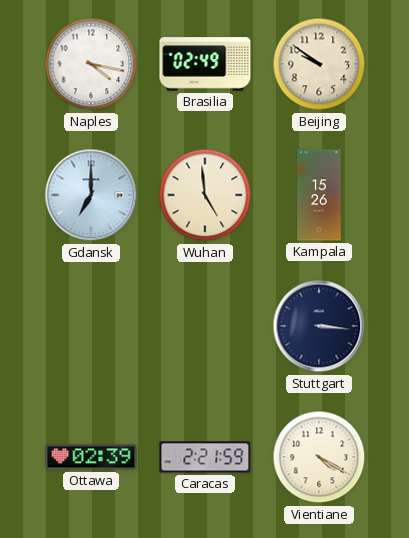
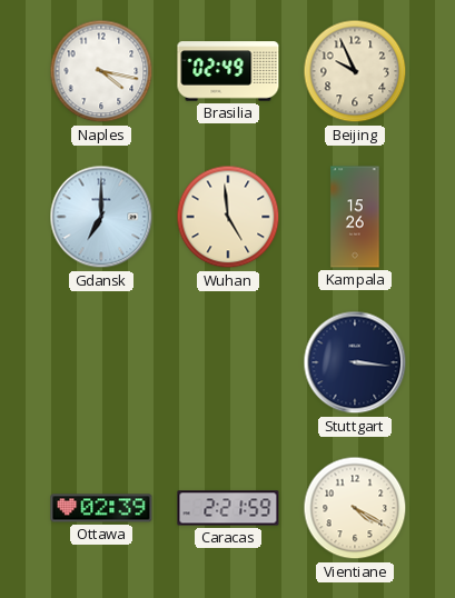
Beijing: 9:51 -> 9:56
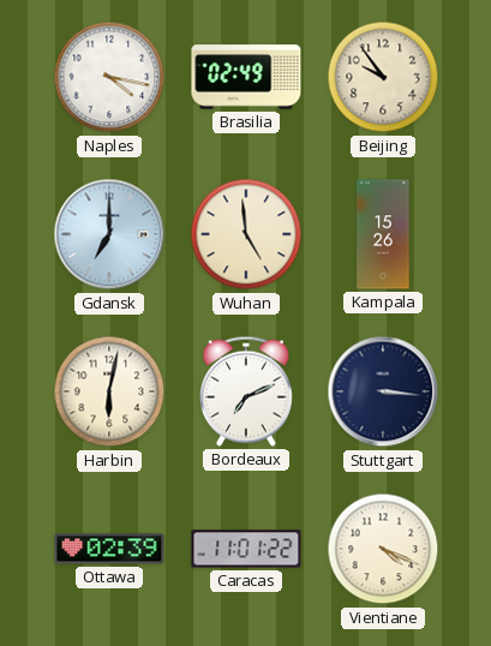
Beijing: 9:56 -> 9:54
Harbin: none -> 6:02
Bordeaux: none -> 7:11
Caracas: 2:21 -> 11:01
Vientiane: 4:20 -> 4:19
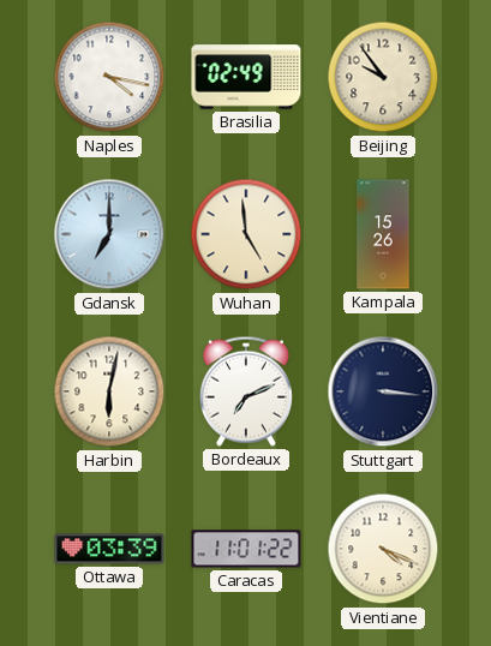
Ottawa: 02:39 -> 03:39
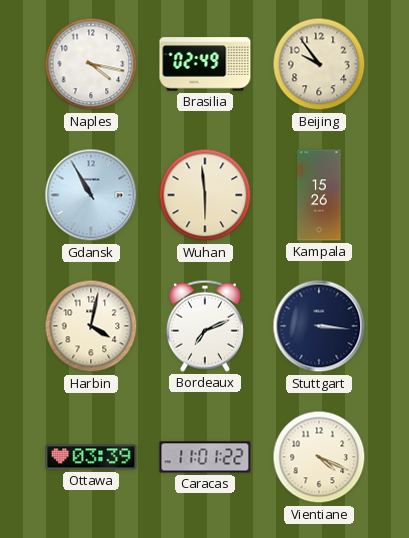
Gdansk: 7:00 -> 10:55
Wuhan: 4:59 -> 5:59
Harbin: 6:02 -> 4:02
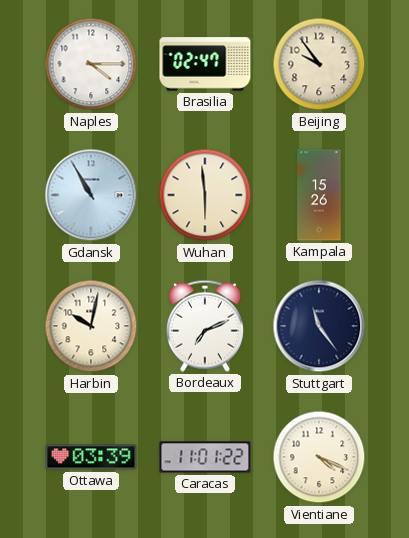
Naples: 4:17 -> 4:15
Brasilia: 02:49 -> 02:47
Harbin: 4:02 -> 10:02
Stuttgart: 3:16 -> 11:24
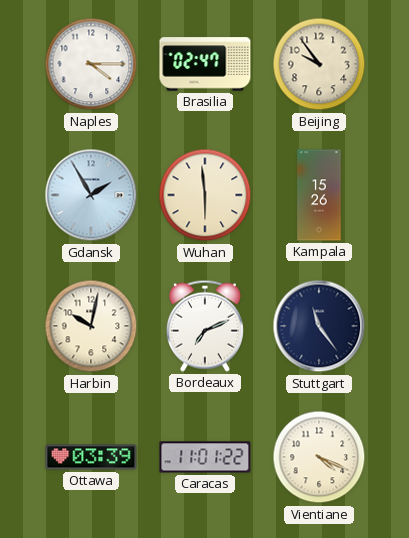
Gdansk: 10:55 -> 1:55
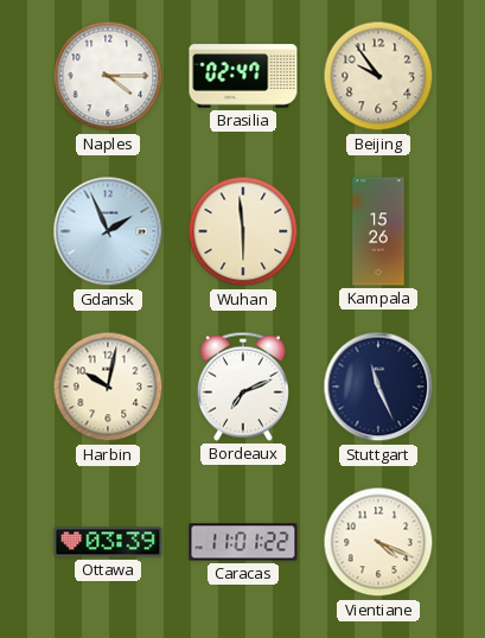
Gdansk: 1:55 -> 1:56
Stuttgart: 11:24 -> 11:26
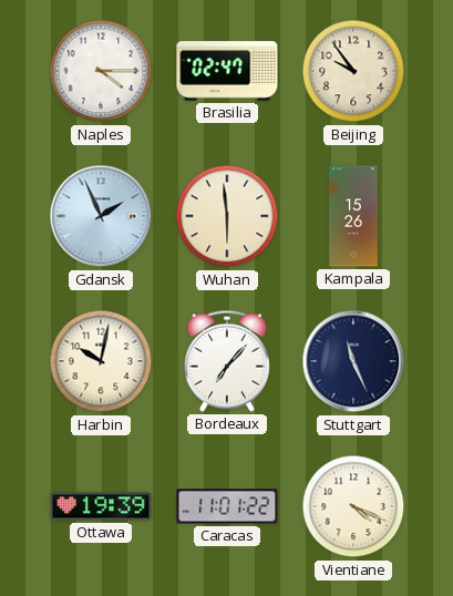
Bordeaux: 7:11 -> 7:07
Ottawa: 03:39 -> 19:39
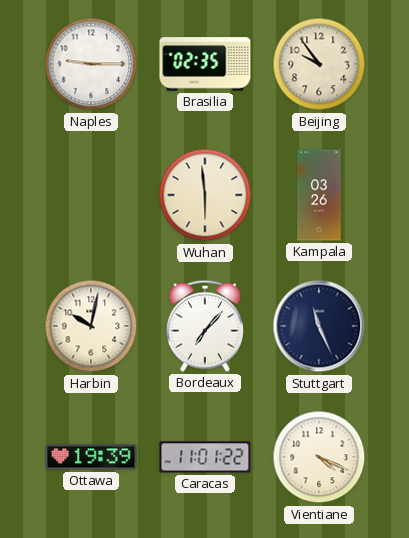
Naples: 4:15 -> 9:15
Brasilia: 02:47 -> 02:35
Gdansk: 1:56 -> none
Kampala: 15:26 -> 03:26
